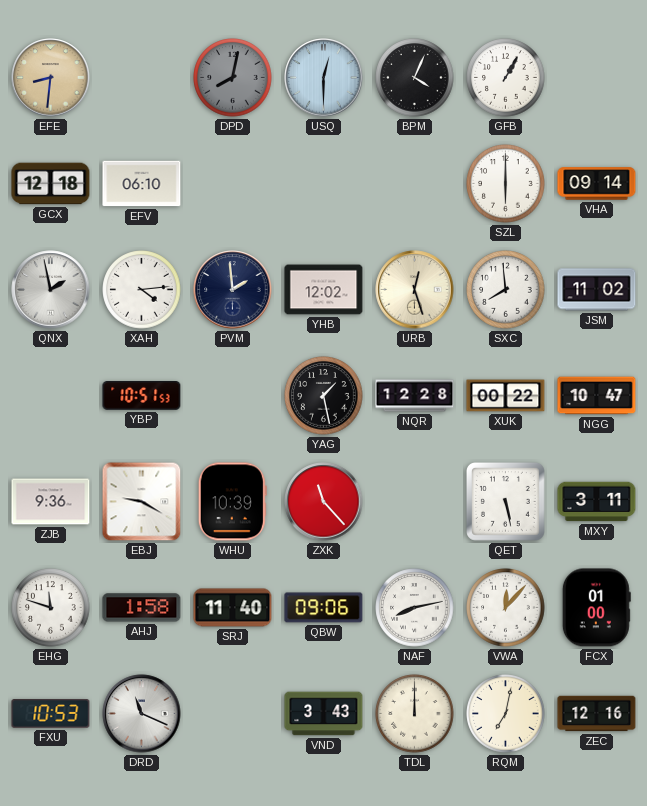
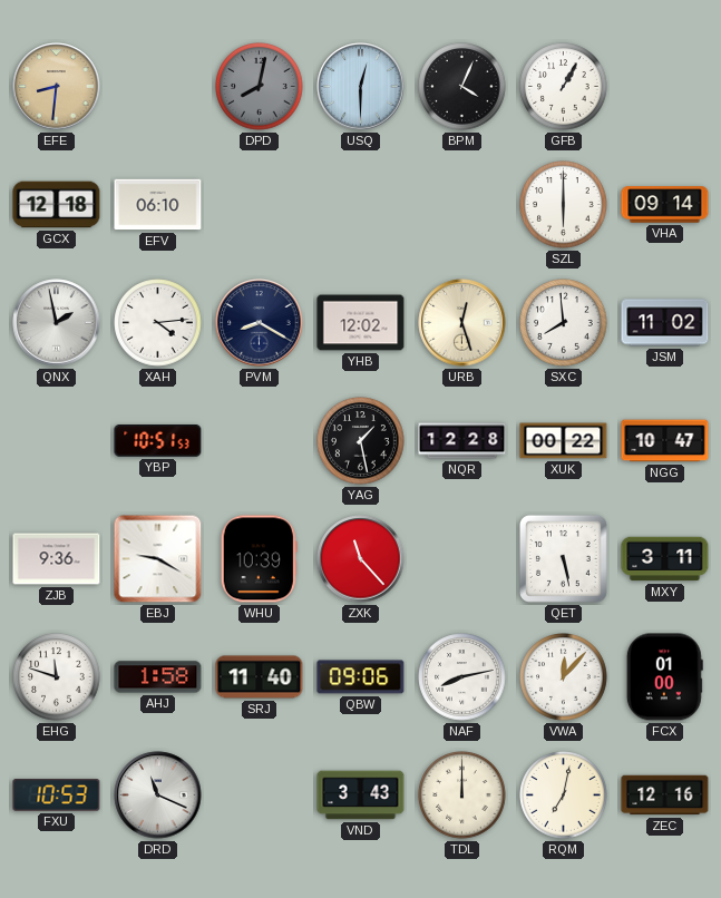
PVM: 1:59 -> 8:20
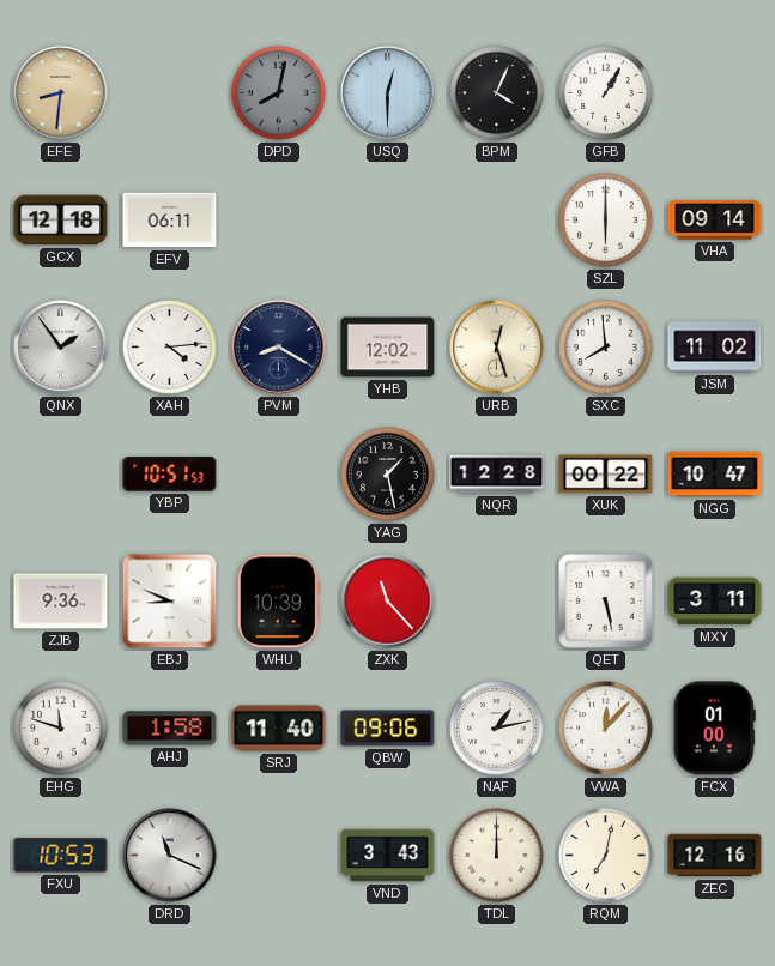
EFV: 06:10 -> 06:11
QNX: 1:58 -> 1:54
EBJ: 9:20 -> 8:49
NAF: 8:13 -> 1:13
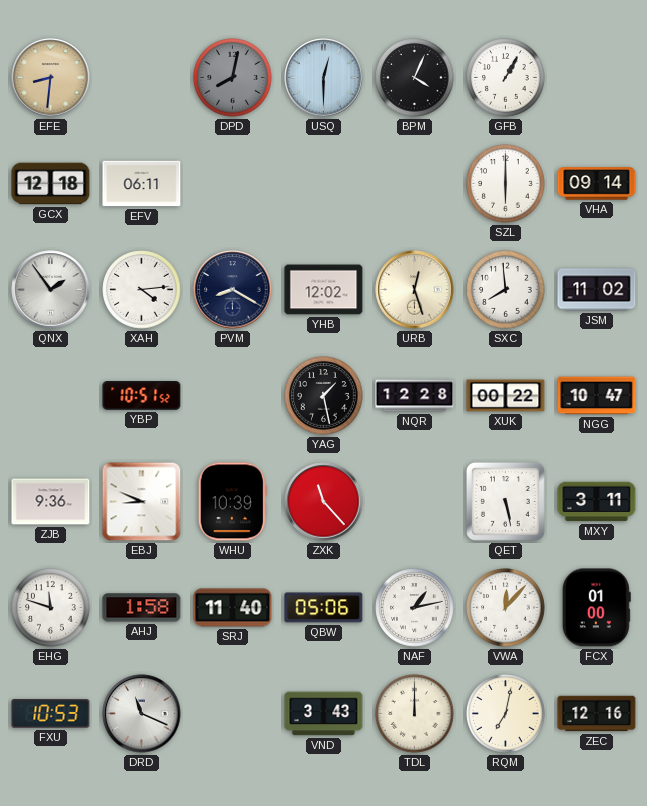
YBP: 10:51:53 -> 10:51:52
QBW: 09:06 -> 05:06
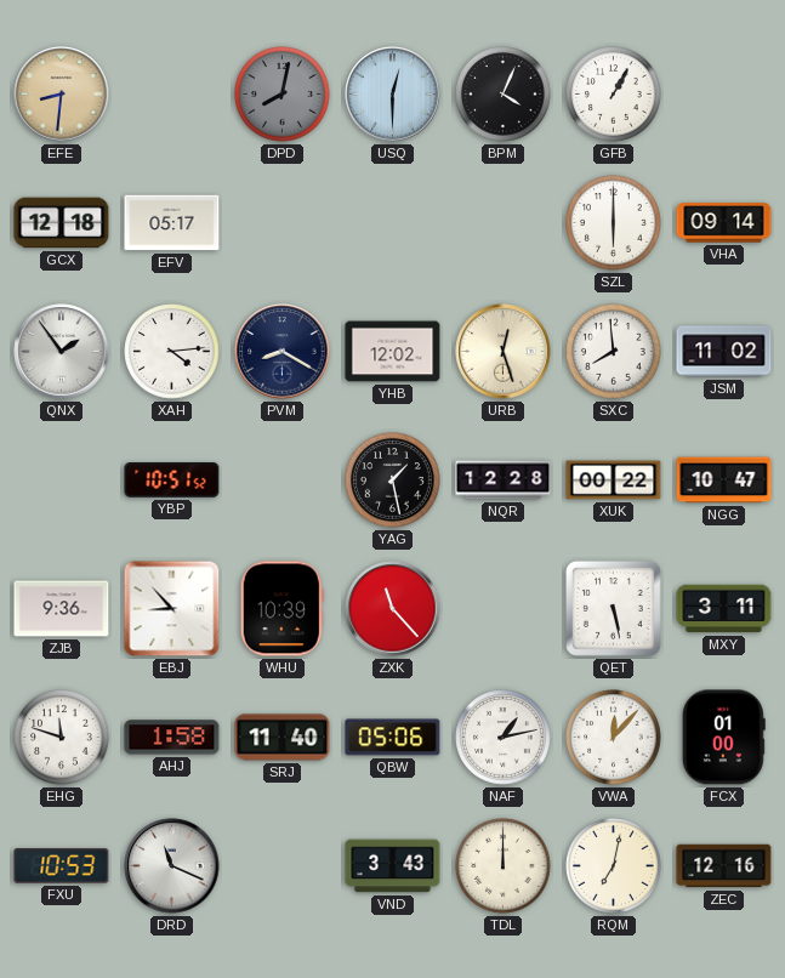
EFV: 06:11 -> 05:17
EBJ: 8:49 -> 8:53
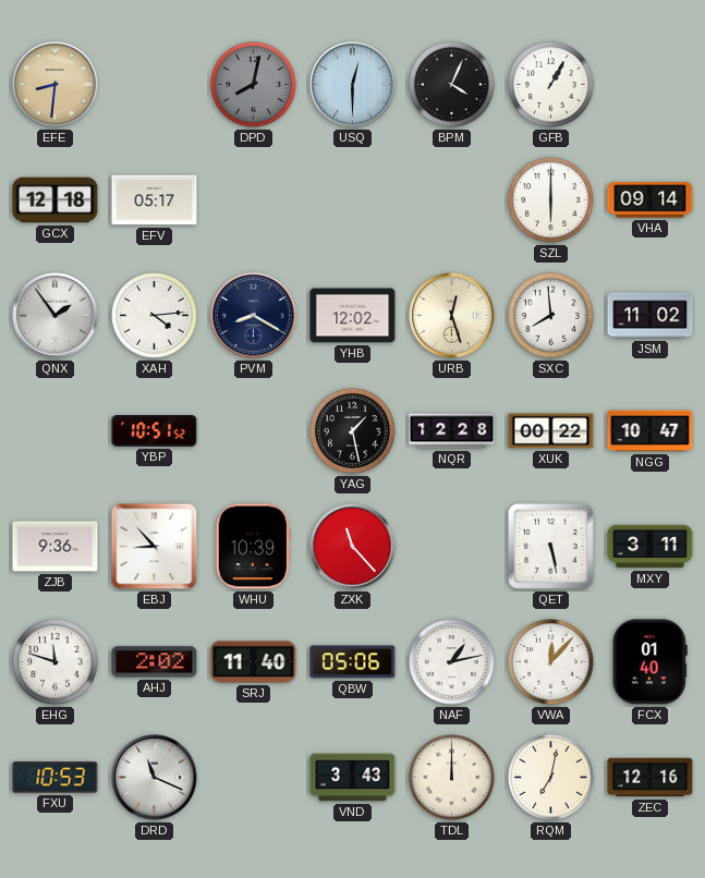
AHJ: 1:58 -> 2:02
FCX: 01:00 -> 01:40
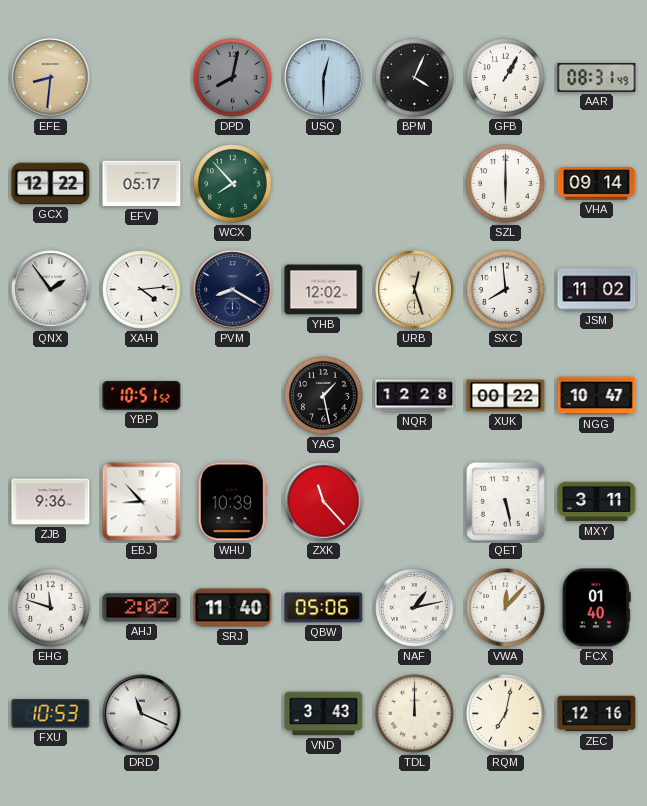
AAR: none -> 08:31
GCX: 12:18 -> 12:22
WCX: none -> 7:53
